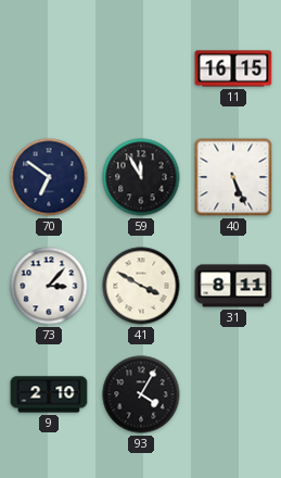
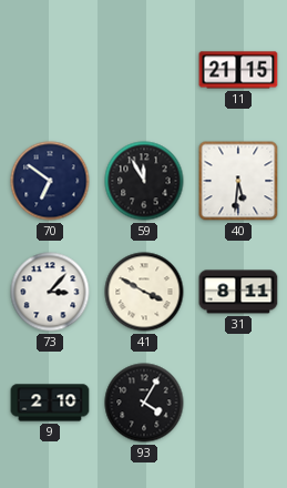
11: 16:15 -> 21:15
40: 5:26 -> 5:31
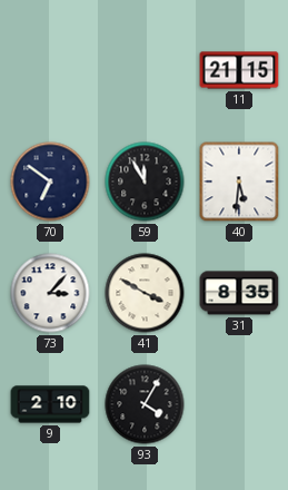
31: 8:11 -> 8:35
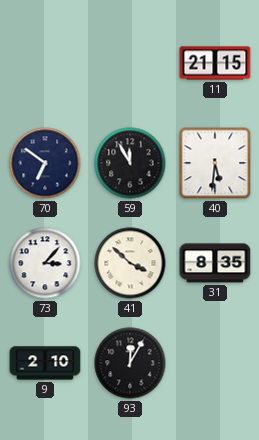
41: 3:50 -> 3:52
93: 4:05 -> 12:05
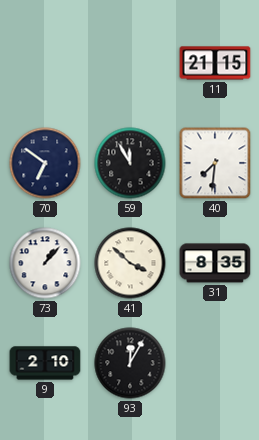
40: 5:31 -> 7:31
73: 3:07 -> 1:07
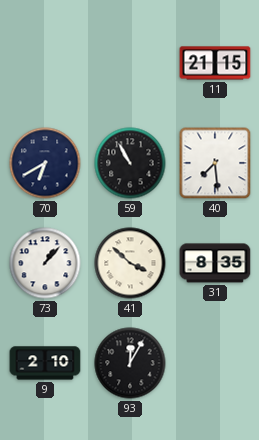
70: 6:51 -> 6:40
59: 11:55 -> 10:55
40: 7:31 -> 7:29
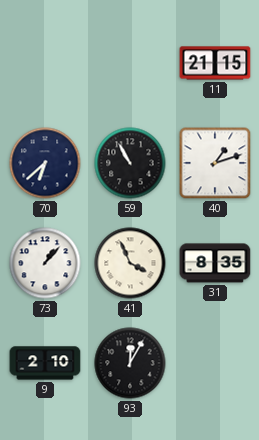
70: 6:40 -> 6:38
40: 7:29 -> 1:12
41: 3:52 -> 3:56
